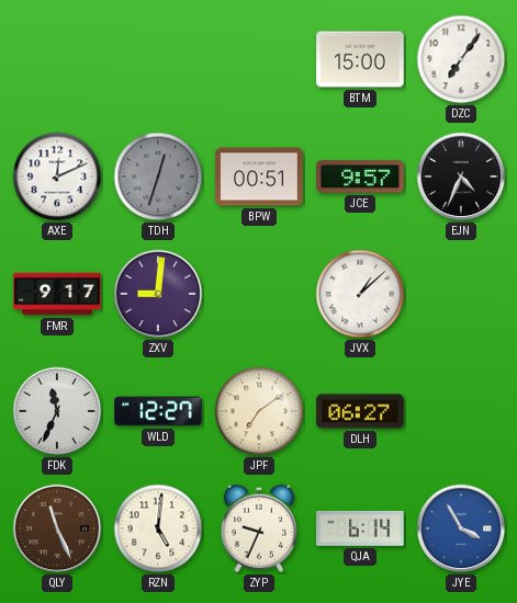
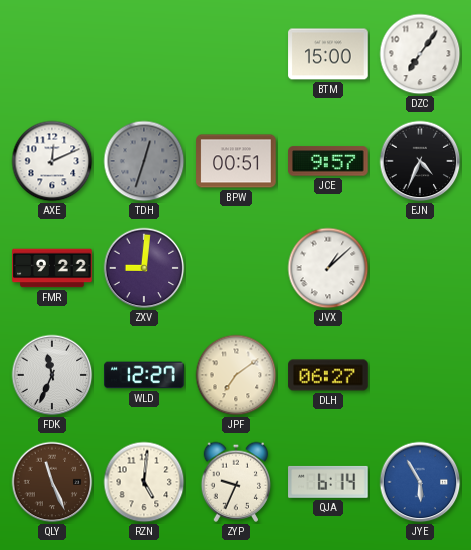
FMR: 9:17 -> 9:22
JYE: 3:55 -> 5:55
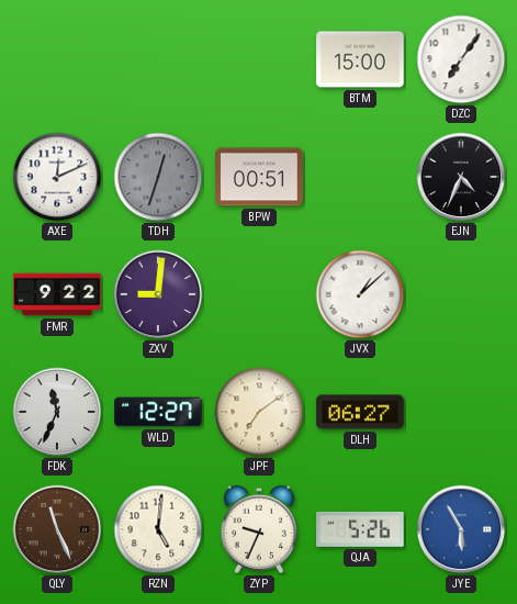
JCE: 9:57 -> none
QJA: 6:14 -> 5:26
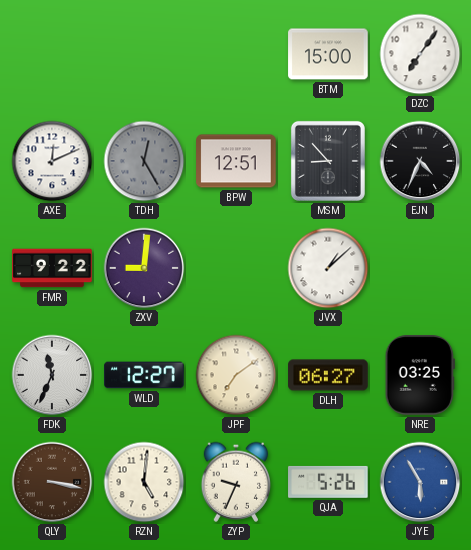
TDH: 12:33 -> 12:25
BPW: 00:51 -> 12:51
MSM: none -> 8:53
NRE: none -> 03:25
QLY: 11:26 -> 3:17
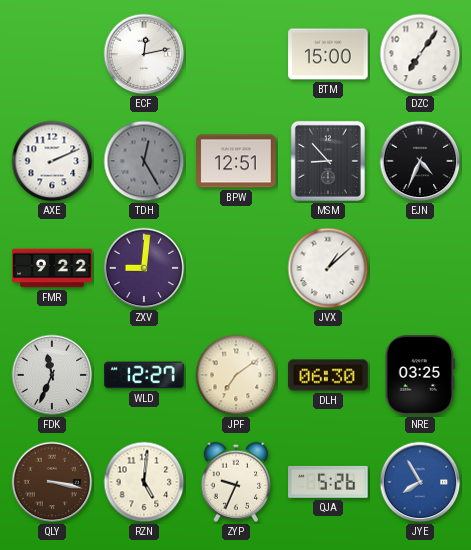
ECF: none -> 12:13
AXE: 12:11 -> 2:11
DLH: 06:27 -> 06:30
JYE: 5:55 -> 7:55
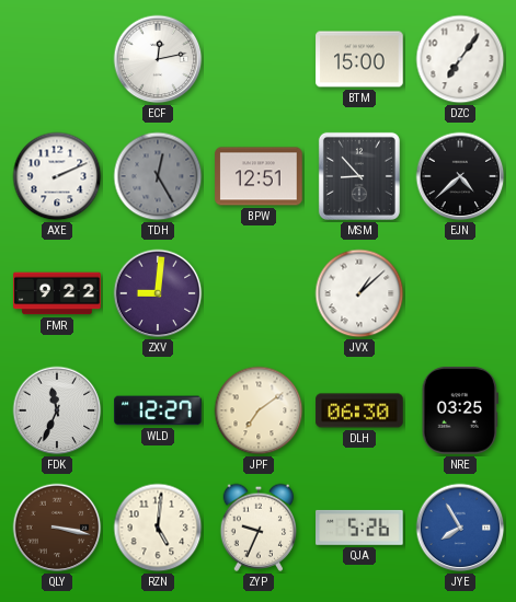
EJN: 4:34 -> 4:38
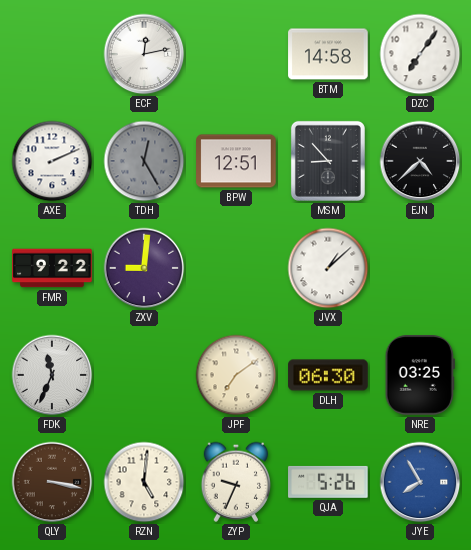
BTM: 15:00 -> 14:58
WLD: 12:27 -> none
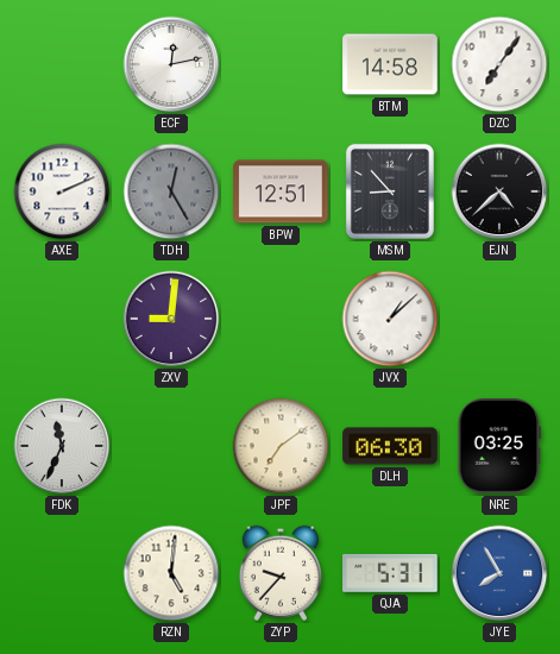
FMR: 9:22 -> none
QLY: 3:17 -> none
ZYP: 9:34 -> 9:37
QJA: 5:26 -> 5:31
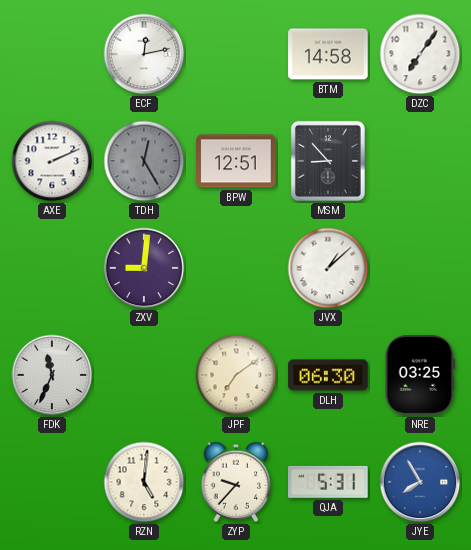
EJN: 4:38 -> none
